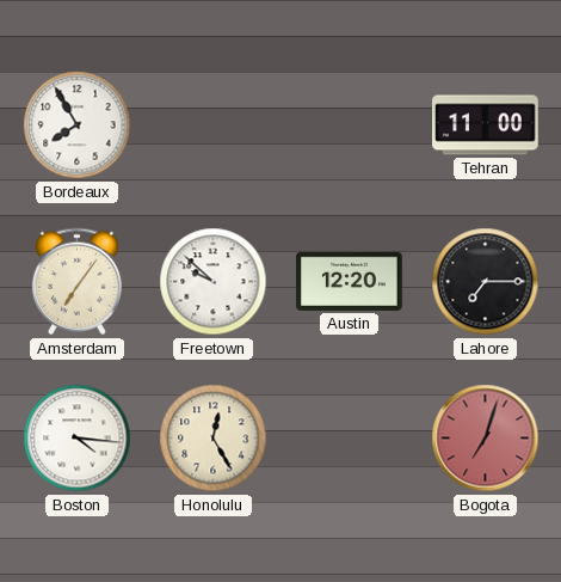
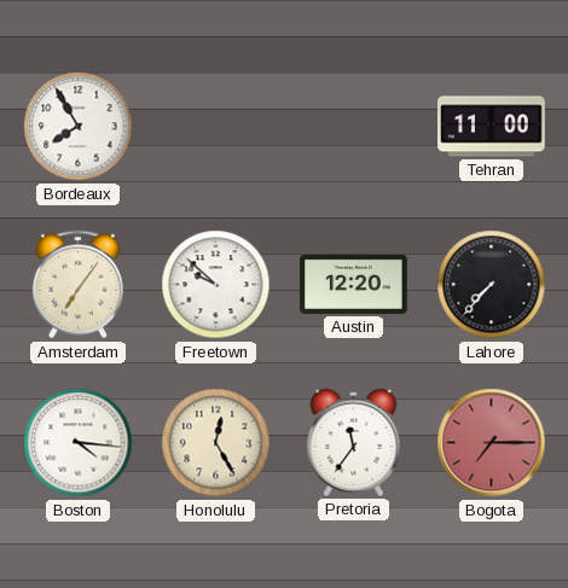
Lahore: 7:15 -> 7:37
Pretoria: none -> 11:36
Bogota: 7:03 -> 7:15
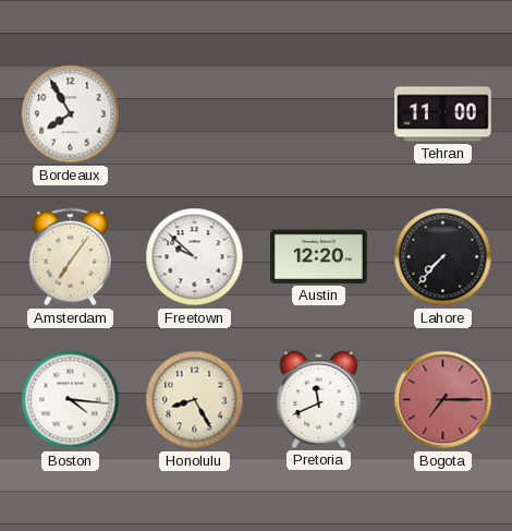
Honolulu: 12:25 -> 8:25
Pretoria: 11:36 -> 11:41
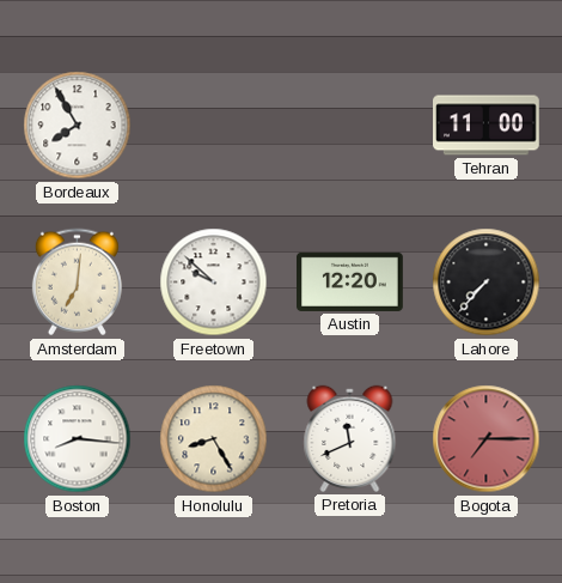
Amsterdam: 7:06 -> 7:01
Boston: 4:16 -> 8:16
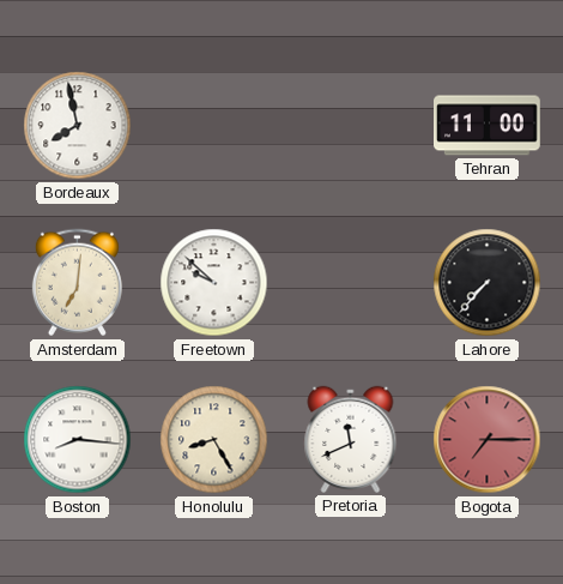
Bordeaux: 7:55 -> 7:58
Austin: 12:20 -> none
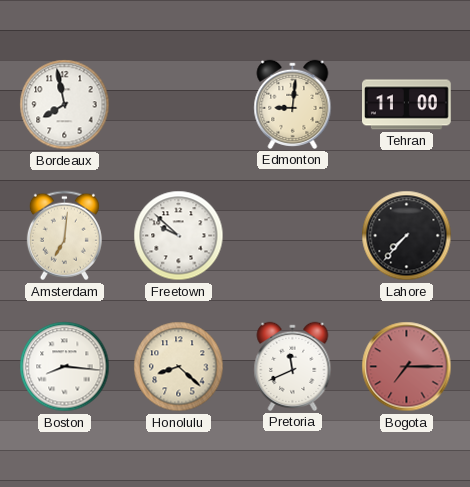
Edmonton: none -> 9:01
Honolulu: 8:25 -> 8:22
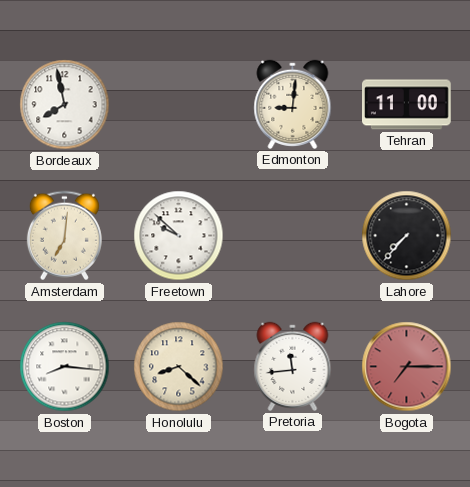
Pretoria: 11:41 -> 11:44
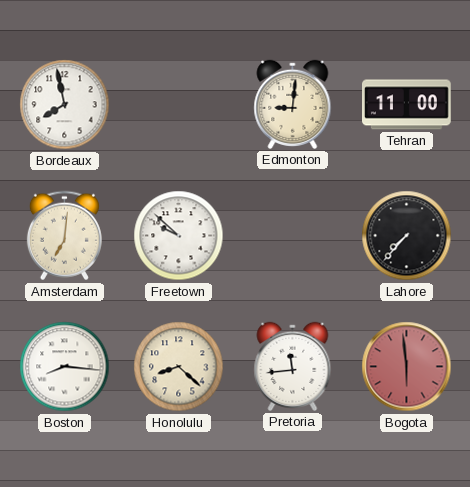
Bogota: 7:15 -> 5:59
